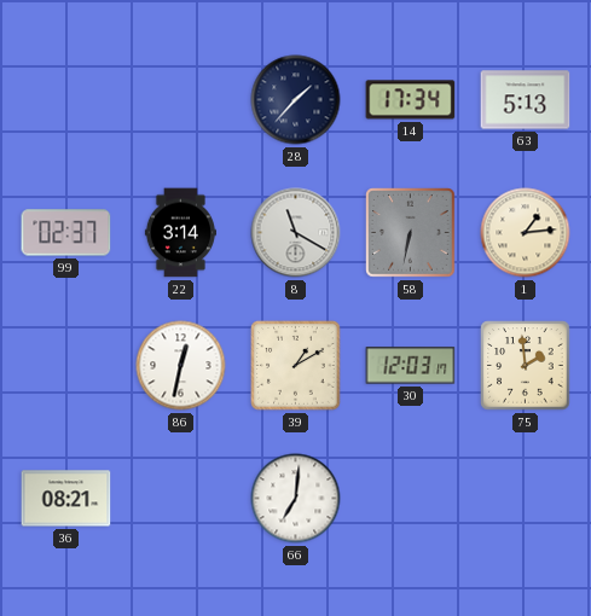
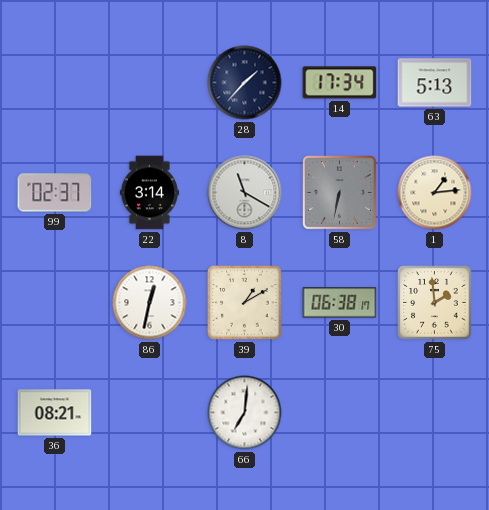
30: 12:03 -> 06:38
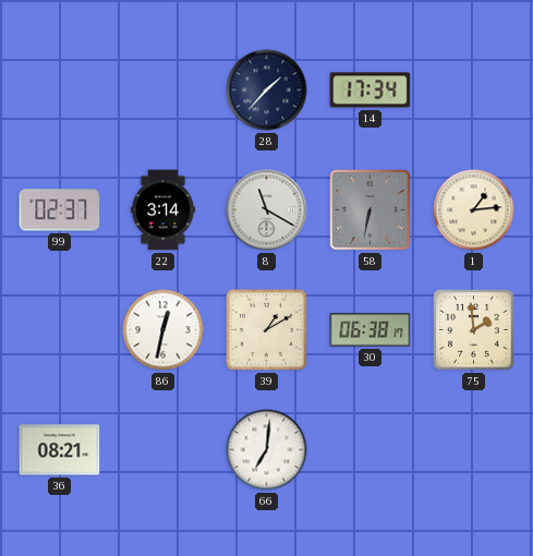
63: 5:13 -> none
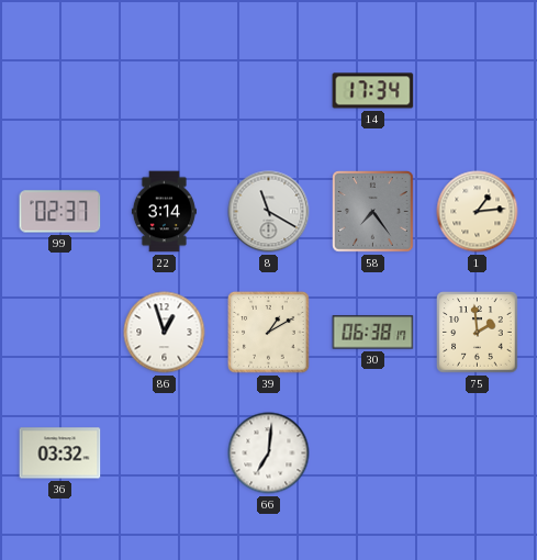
28: 1:37 -> none
58: 6:32 -> 7:24
86: 12:32 -> 12:57
36: 08:21 -> 03:32
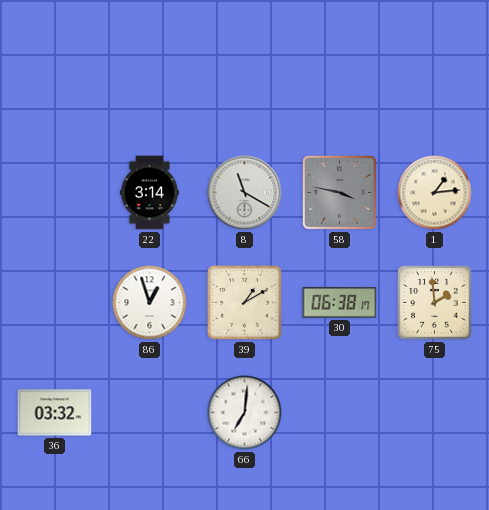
14: 17:34 -> none
99: 02:37 -> none
58: 7:24 -> 3:47
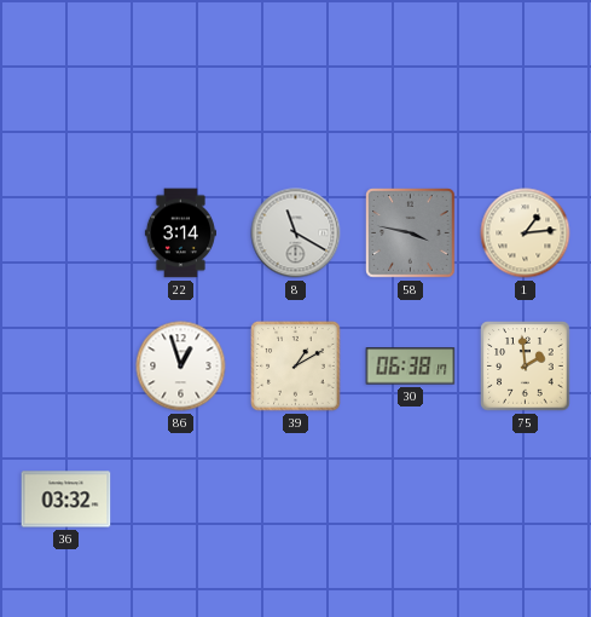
66: 7:01 -> none
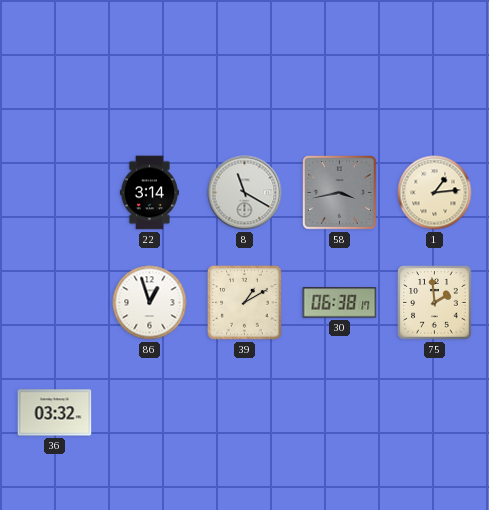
58: 3:47 -> 3:43
